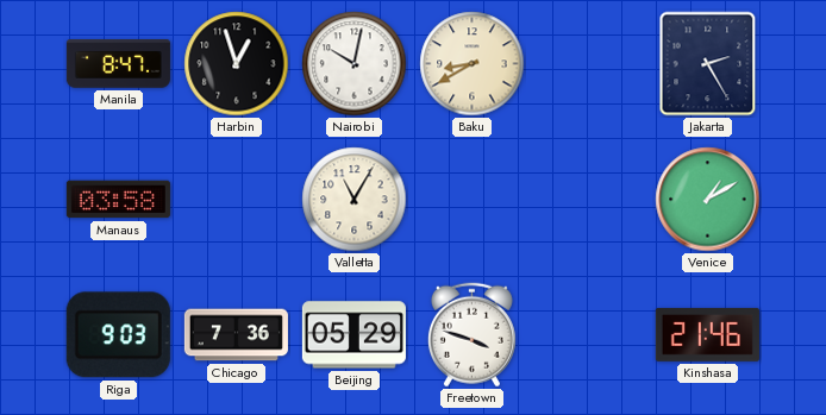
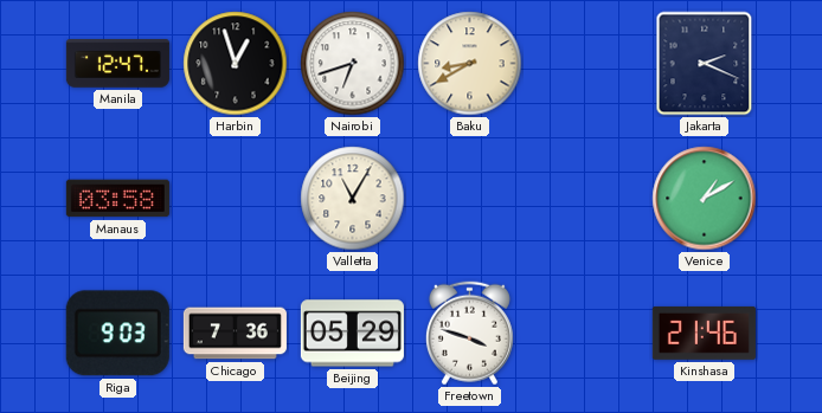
Manila: 8:47 -> 12:47
Nairobi: 10:02 -> 6:42
Jakarta: 2:25 -> 2:19
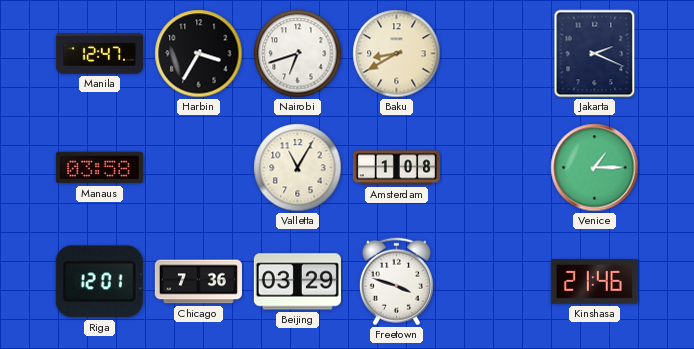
Harbin: 12:57 -> 3:35
Amsterdam: none -> 1:08
Venice: 1:10 -> 1:15
Riga: 9:03 -> 12:01
Beijing: 05:29 -> 03:29
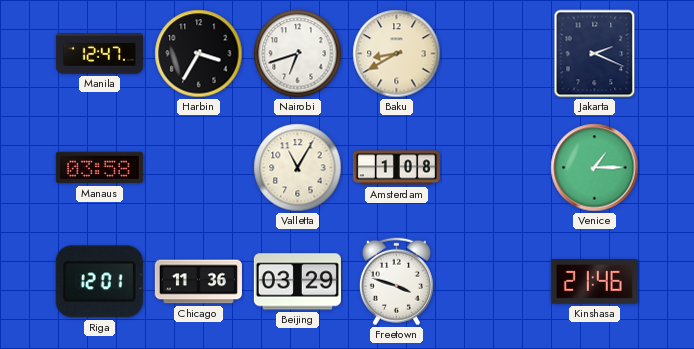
Chicago: 7:36 -> 11:36
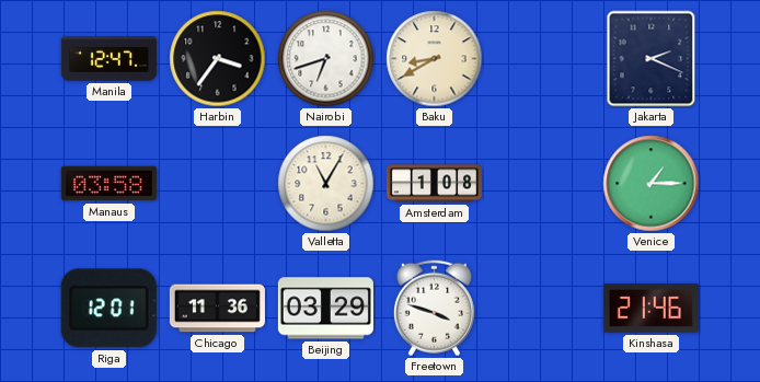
Harbin: 3:35 -> 3:36
